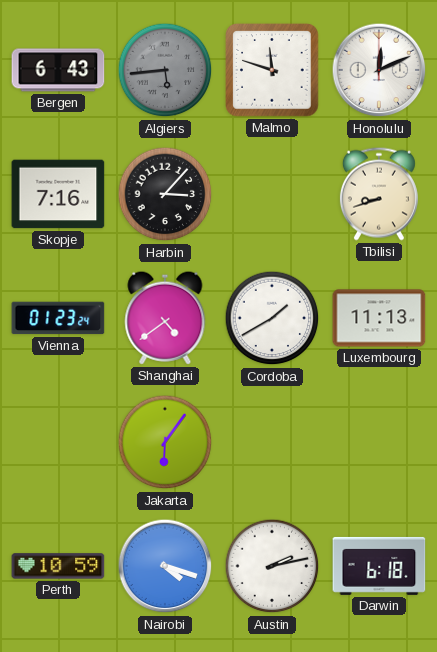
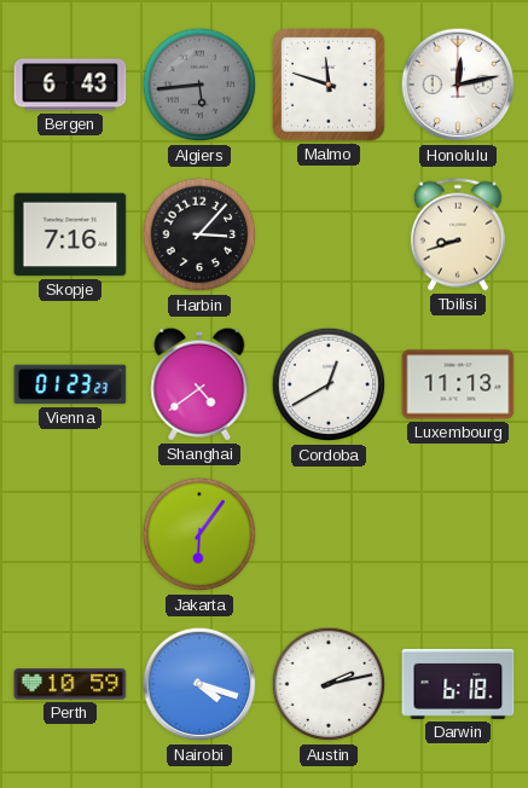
Honolulu: 12:11 -> 12:13
Vienna: 01:23:24 -> 01:23:23
Cordoba: 1:40 -> 12:40
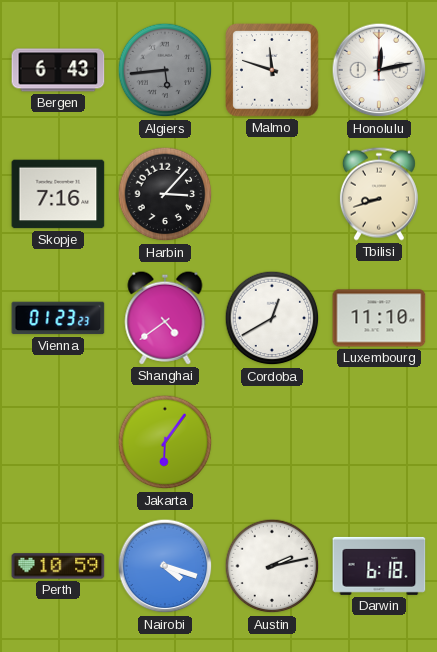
Luxembourg: 11:13 -> 11:10
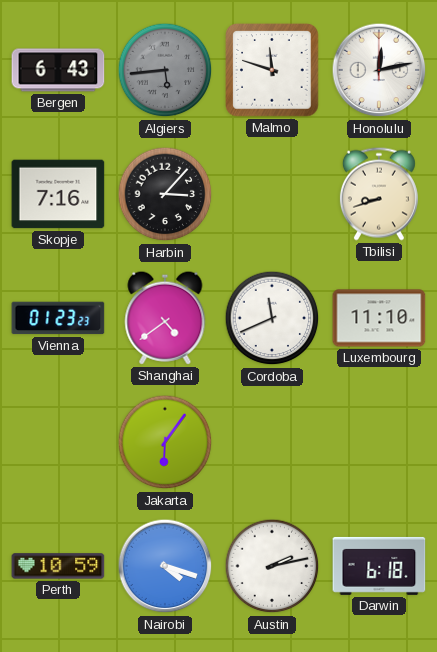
Cordoba: 12:40 -> 11:41
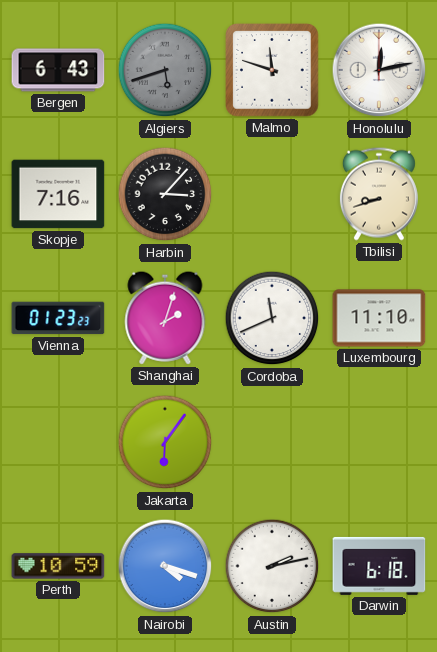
Algiers: 5:44 -> 5:42
Shanghai: 4:39 -> 2:03
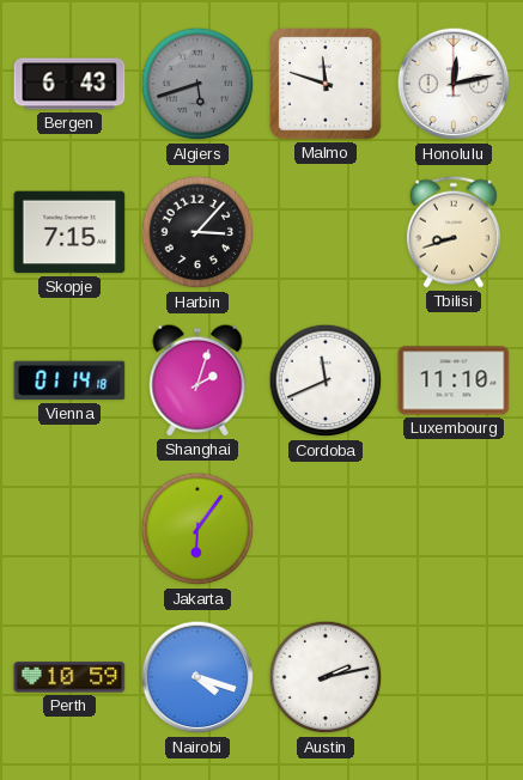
Skopje: 7:16 -> 7:15
Vienna: 01:23 -> 01:14
Darwin: 6:18 -> none
